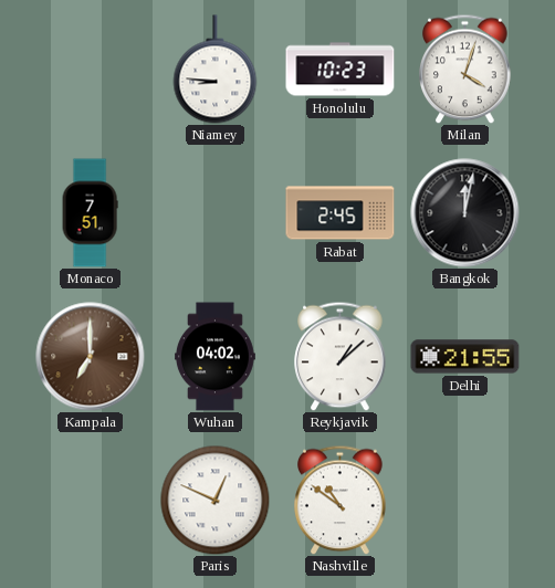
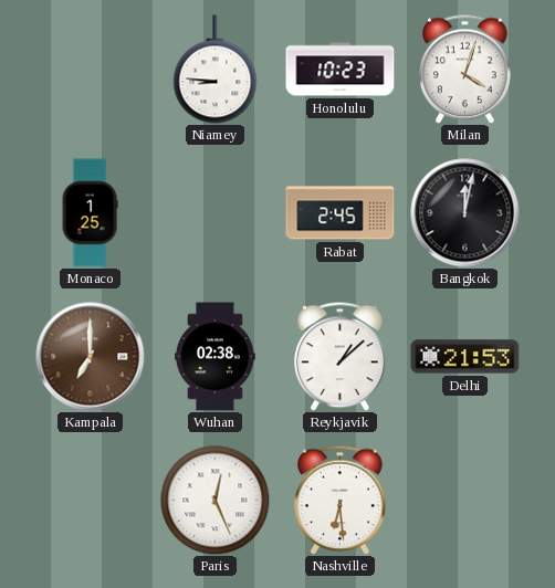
Monaco: 7:51 -> 1:25
Wuhan: 04:02 -> 02:38
Delhi: 21:55 -> 21:53
Paris: 12:49 -> 12:26
Nashville: 10:51 -> 6:29
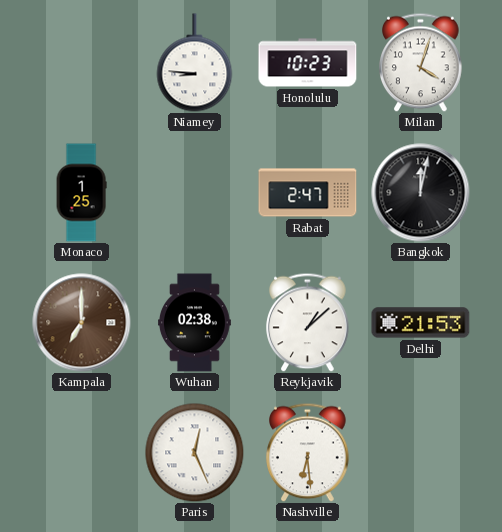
Rabat: 2:45 -> 2:47
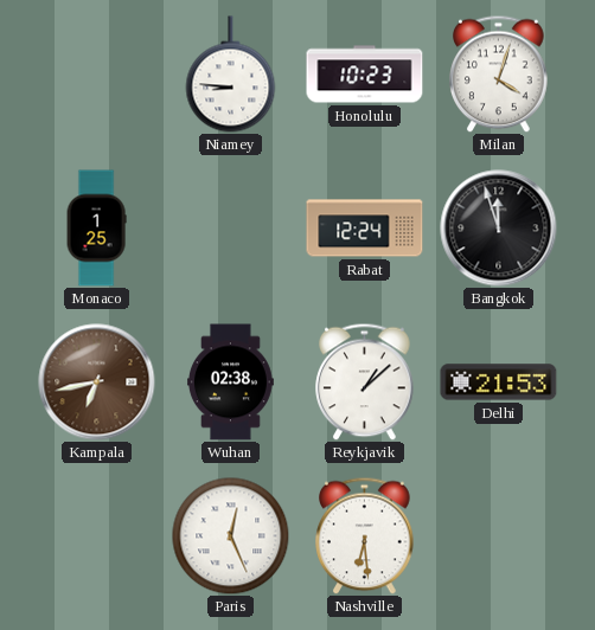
Rabat: 2:47 -> 12:24
Bangkok: 12:02 -> 11:57
Kampala: 7:00 -> 6:43
